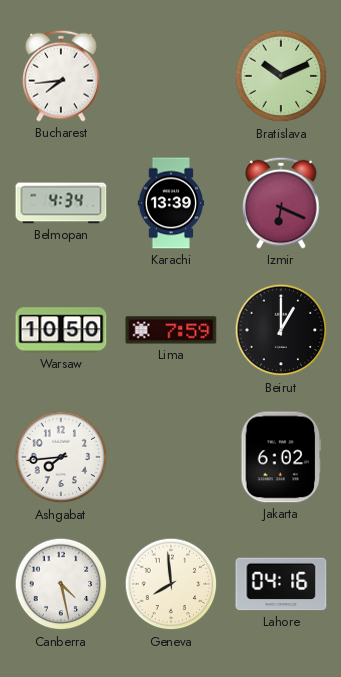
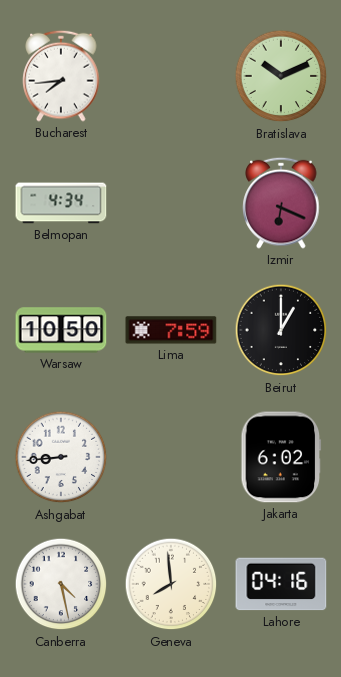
Karachi: 13:39 -> none
Ashgabat: 7:44 -> 8:44
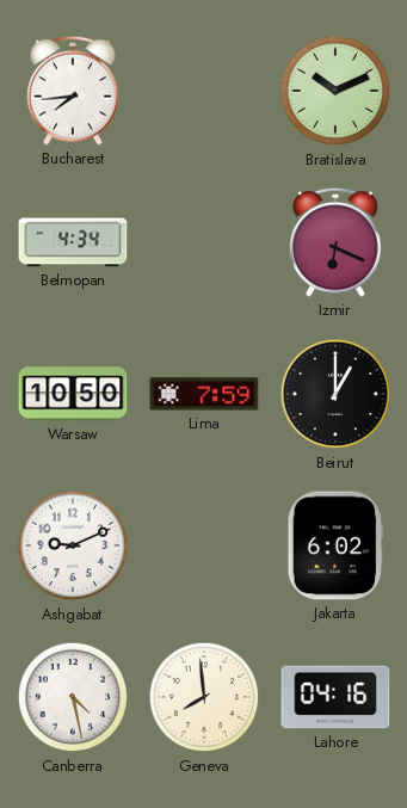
Ashgabat: 8:44 -> 9:11
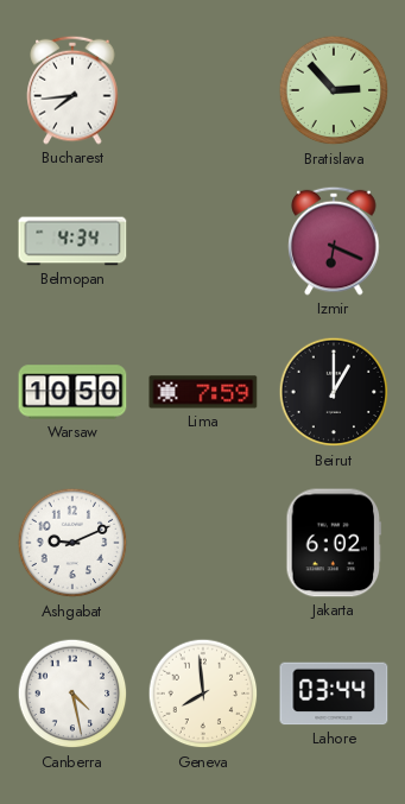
Bratislava: 10:11 -> 2:53
Lahore: 04:16 -> 03:44
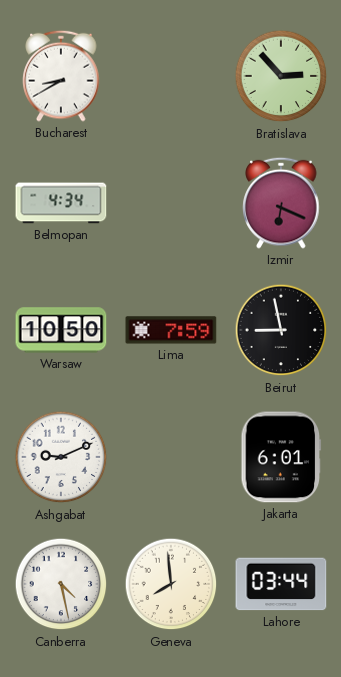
Bucharest: 7:44 -> 8:40
Beirut: 1:00 -> 8:58
Jakarta: 6:02 -> 6:01
